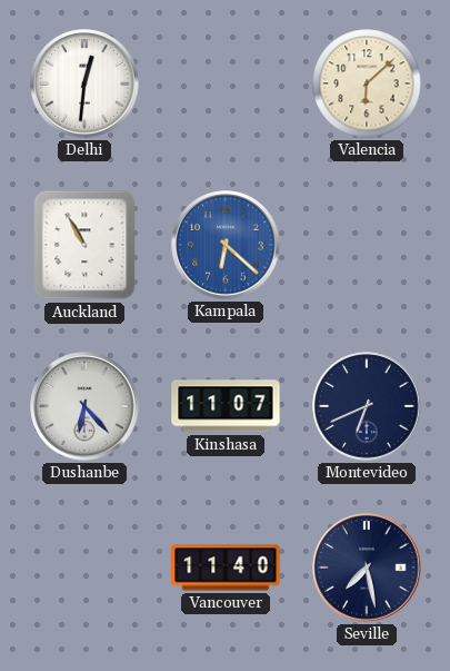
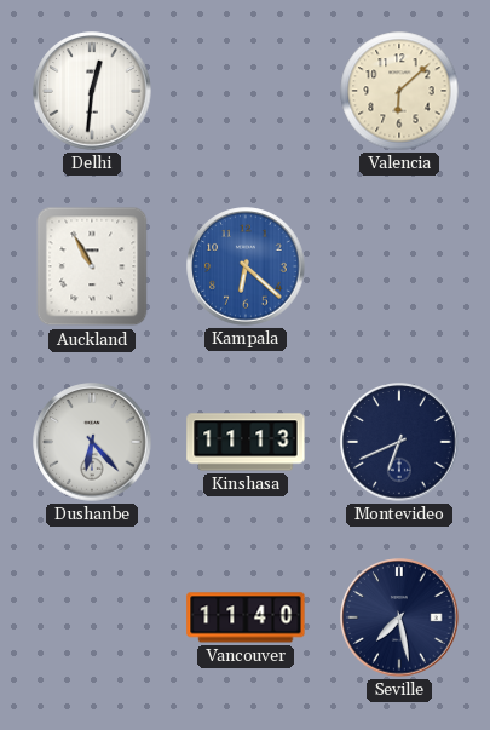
Kinshasa: 11:07 -> 11:13
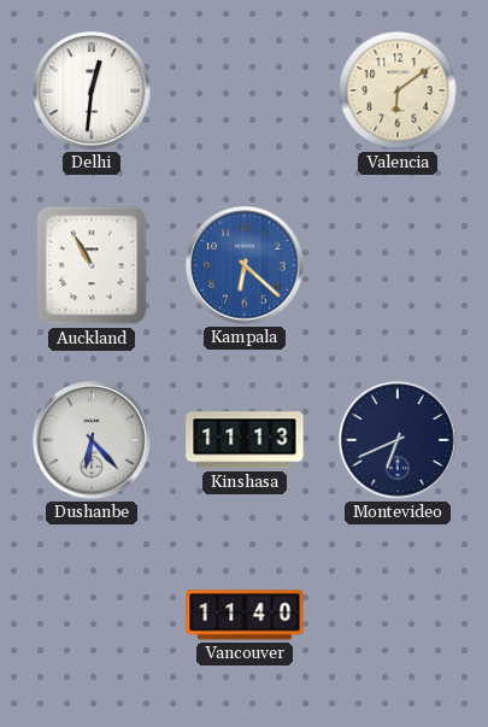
Valencia: 6:08 -> 6:09
Seville: 7:28 -> none
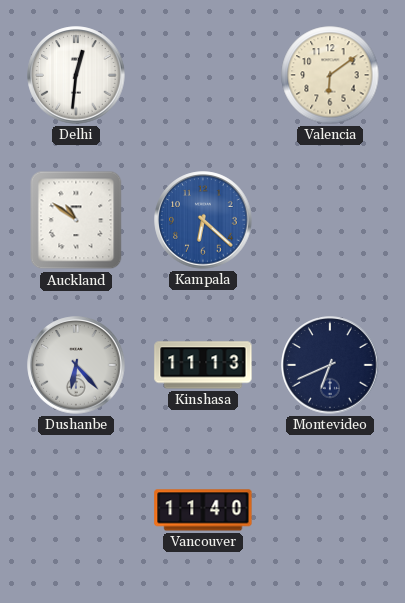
Auckland: 10:55 -> 10:51
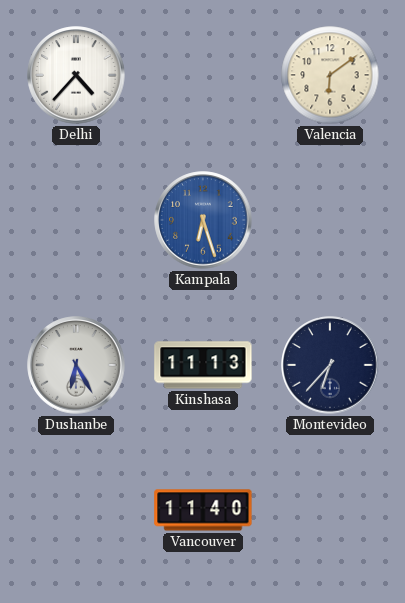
Delhi: 12:31 -> 4:37
Auckland: 10:51 -> none
Kampala: 6:22 -> 6:27
Dushanbe: 6:23 -> 6:25
Montevideo: 6:41 -> 6:37
